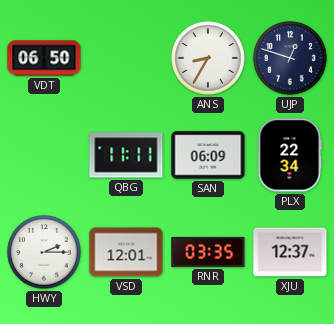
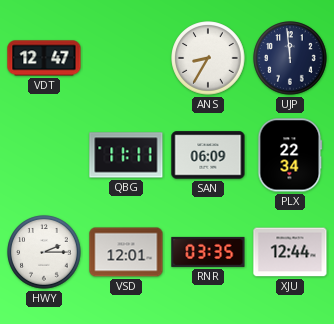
VDT: 06:50 -> 12:47
UJP: 12:48 -> 11:59
XJU: 12:37 -> 12:44
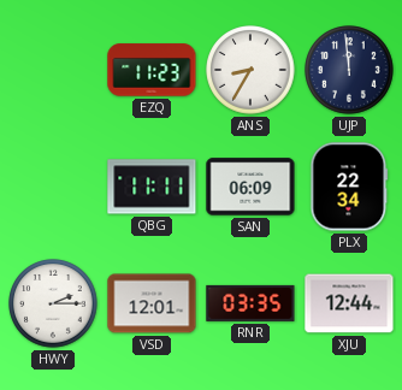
VDT: 12:47 -> none
EZQ: none -> 11:23
